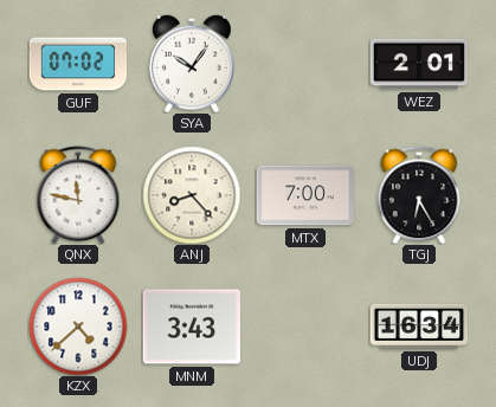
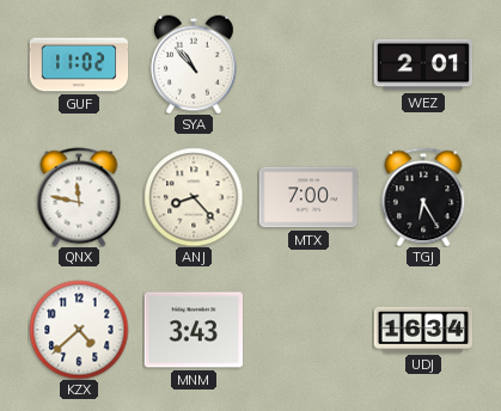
GUF: 07:02 -> 11:02
SYA: 10:06 -> 10:53
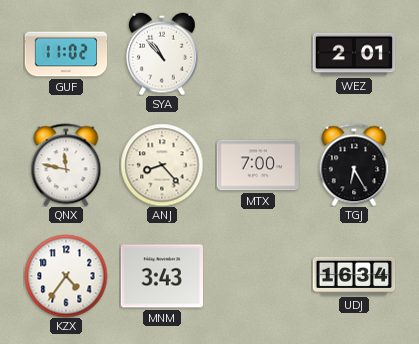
KZX: 4:38 -> 4:36
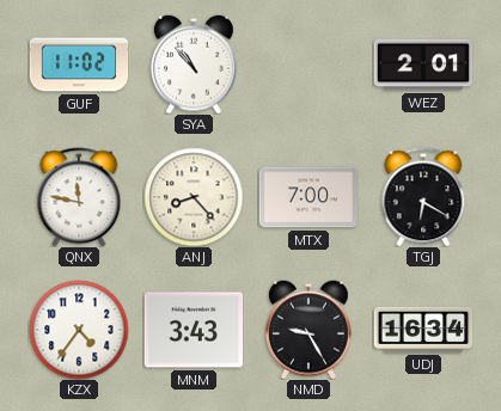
TGJ: 6:25 -> 6:20
NMD: none -> 9:25
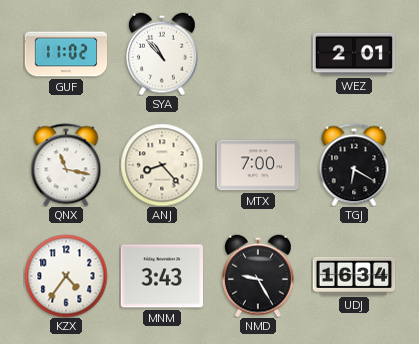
QNX: 11:47 -> 11:17
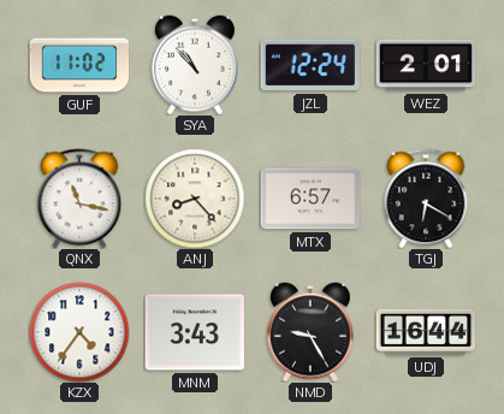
JZL: none -> 12:24
MTX: 7:00 -> 6:57
UDJ: 16:34 -> 16:44
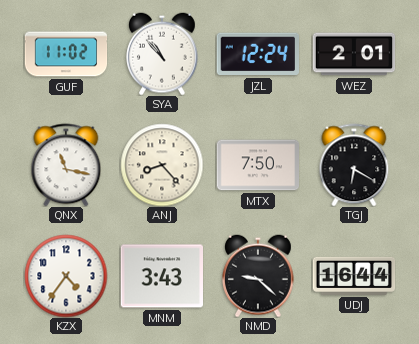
MTX: 6:57 -> 7:50
NMD: 9:25 -> 9:22
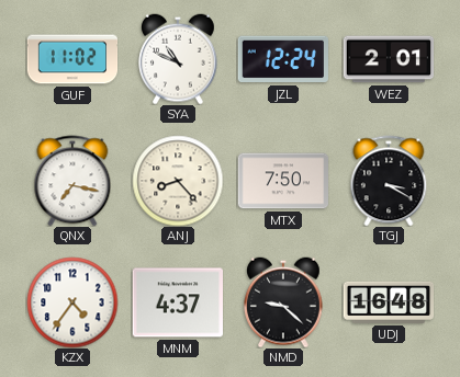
SYA: 10:53 -> 10:49
QNX: 11:17 -> 7:17
TGJ: 6:20 -> 3:20
MNM: 3:43 -> 4:37
UDJ: 16:44 -> 16:48
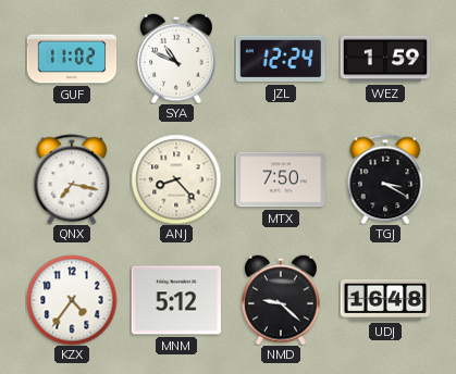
WEZ: 2:01 -> 1:59
MNM: 4:37 -> 5:12
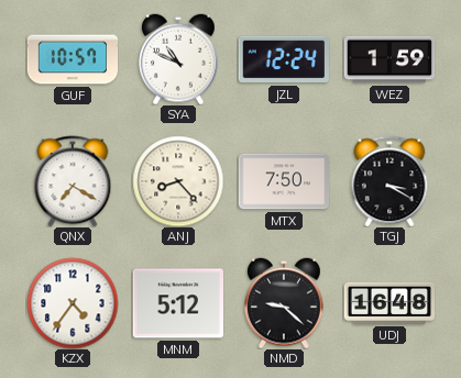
GUF: 11:02 -> 10:57
QNX: 7:17 -> 7:20
